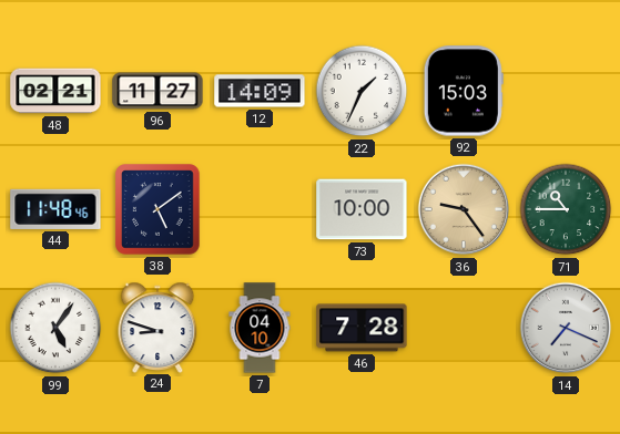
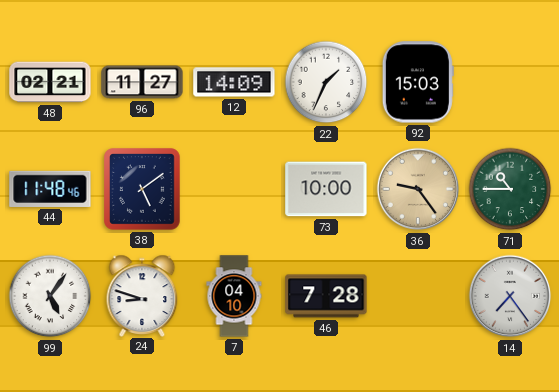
14: 7:19 -> 7:24
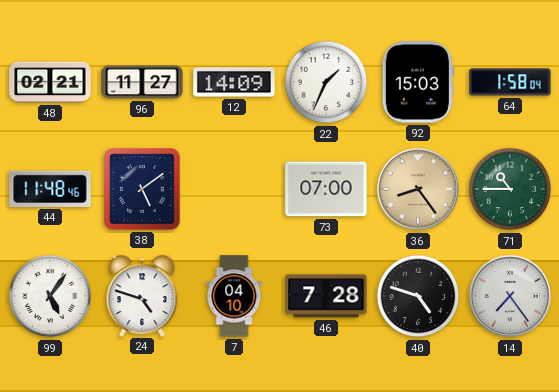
64: none -> 1:58
73: 10:00 -> 07:00
36: 9:24 -> 8:24
24: 8:48 -> 4:48
40: none -> 4:48
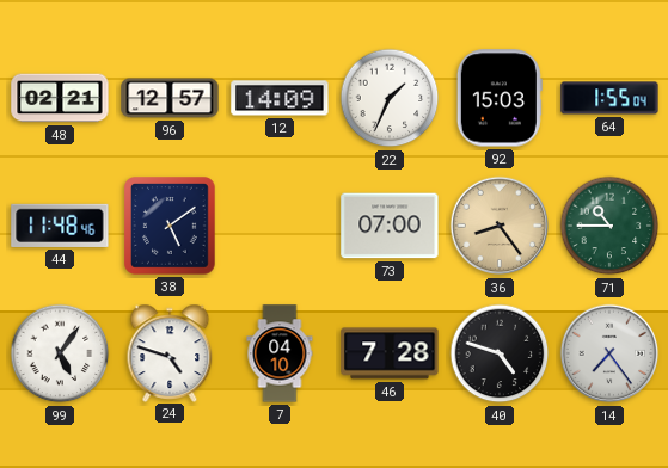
96: 11:27 -> 12:57
64: 1:58 -> 1:55
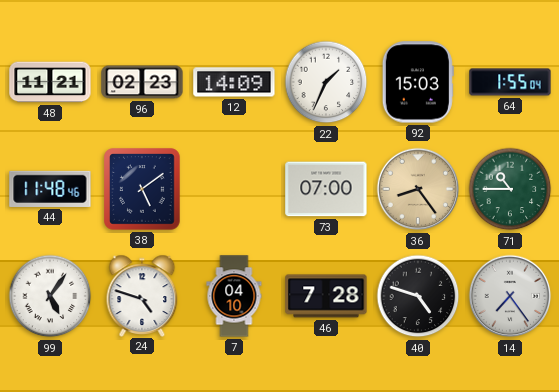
48: 02:21 -> 11:21
96: 12:57 -> 02:23
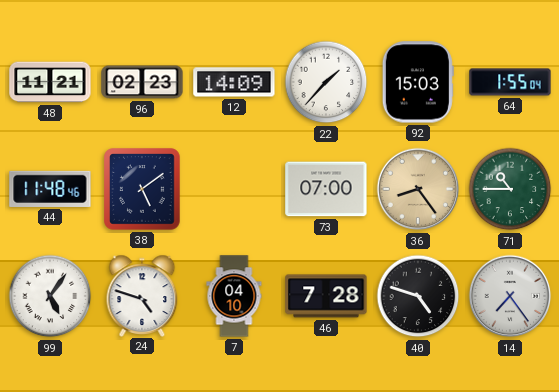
22: 1:34 -> 1:37
